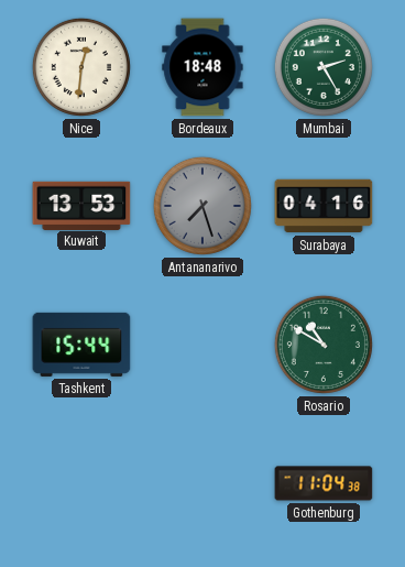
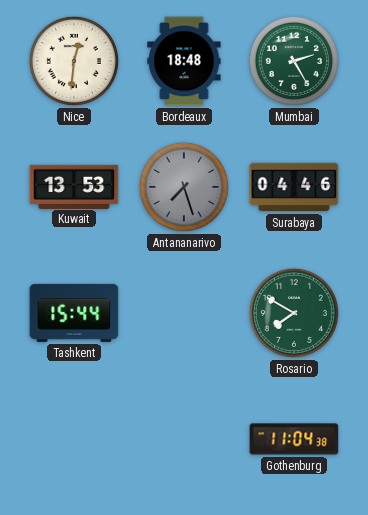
Surabaya: 04:16 -> 04:46
Rosario: 10:50 -> 7:50
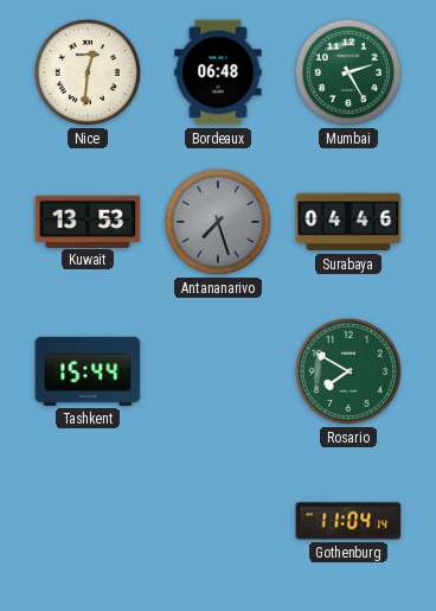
Bordeaux: 18:48 -> 06:48
Gothenburg: 11:04:38 -> 11:04:14
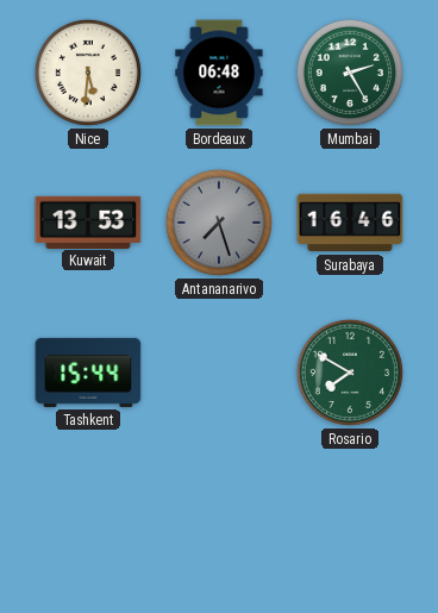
Nice: 12:31 -> 5:31
Surabaya: 04:46 -> 16:46
Gothenburg: 11:04 -> none
